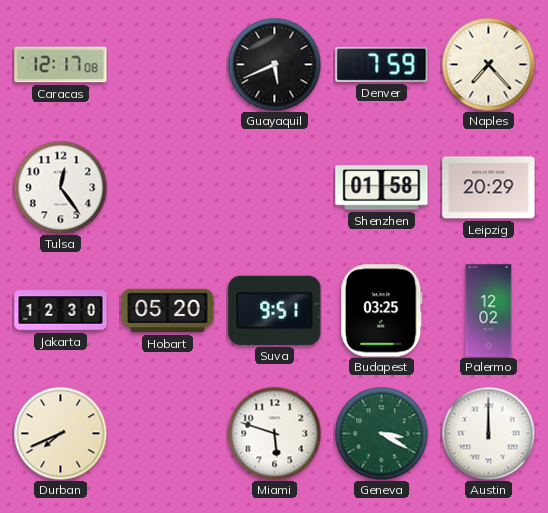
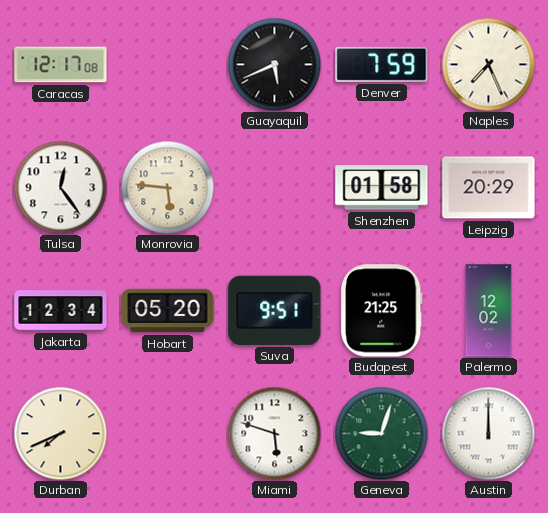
Naples: 7:23 -> 7:26
Monrovia: none -> 5:46
Jakarta: 12:30 -> 12:34
Budapest: 03:25 -> 21:25
Geneva: 3:20 -> 9:03
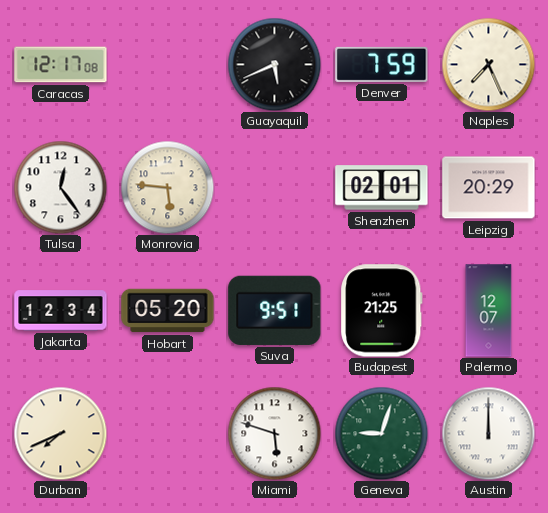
Shenzhen: 01:58 -> 02:01
Palermo: 12:02 -> 12:07
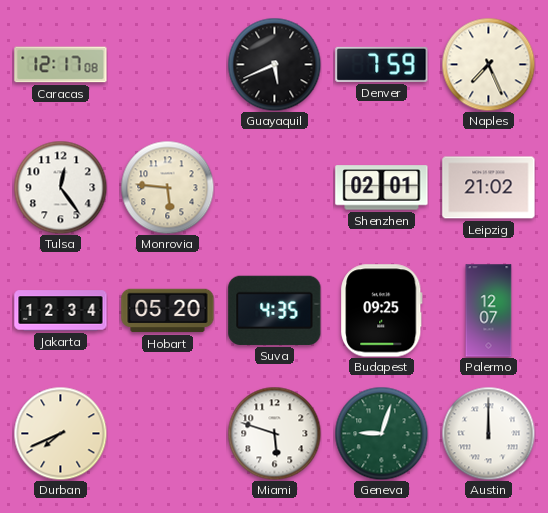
Leipzig: 20:29 -> 21:02
Suva: 9:51 -> 4:35
Budapest: 21:25 -> 09:25
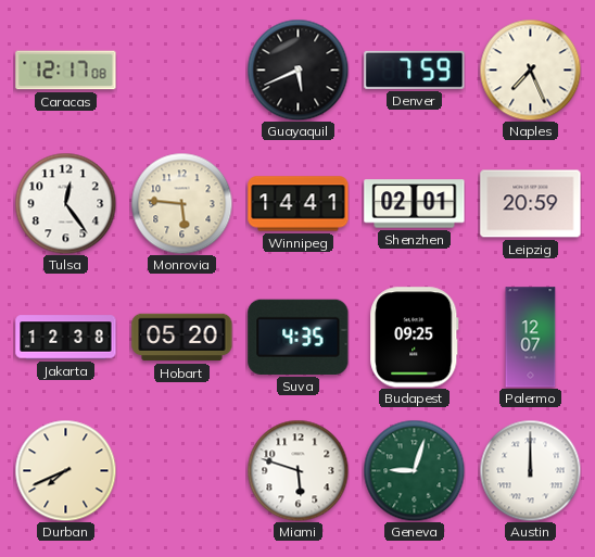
Winnipeg: none -> 14:41
Leipzig: 21:02 -> 20:59
Jakarta: 12:34 -> 12:38
